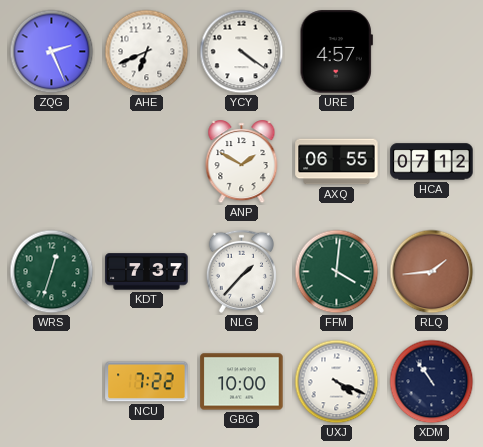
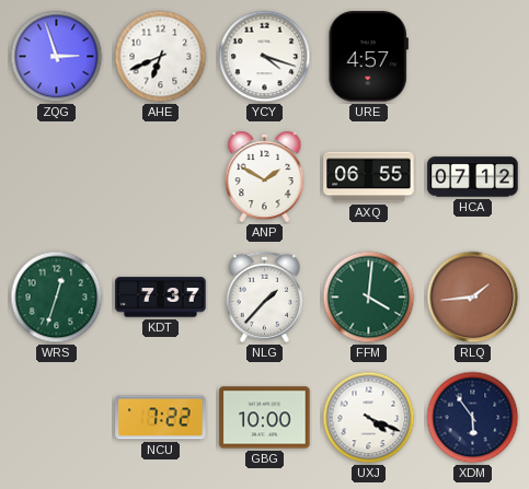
ZQG: 2:26 -> 2:57
YCY: 4:21 -> 4:18
XDM: 10:54 -> 5:54
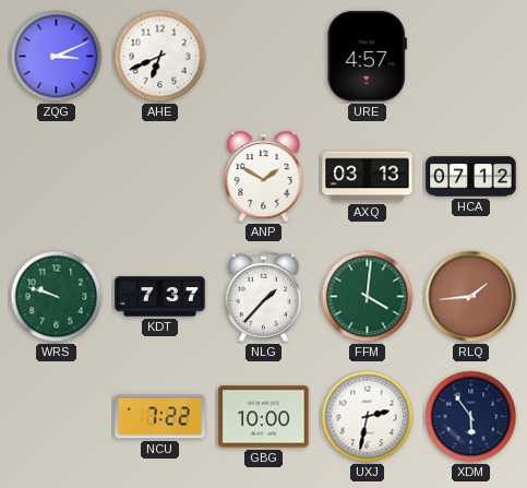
ZQG: 2:57 -> 3:11
YCY: 4:18 -> none
AXQ: 06:55 -> 03:13
WRS: 12:33 -> 9:48
UXJ: 4:19 -> 2:32
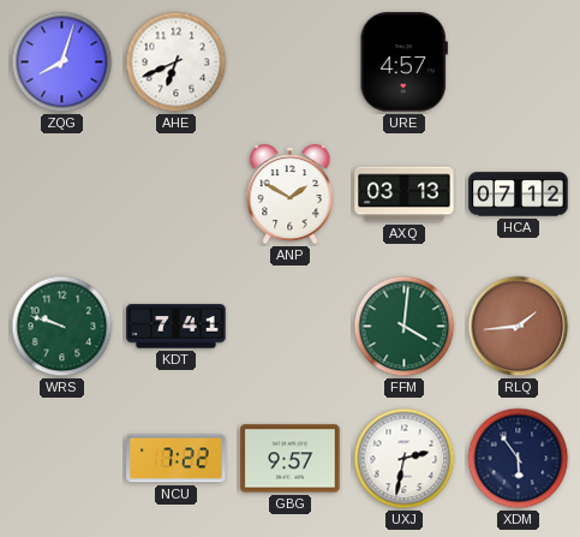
ZQG: 3:11 -> 8:03
KDT: 7:37 -> 7:41
NLG: 1:37 -> none
GBG: 10:00 -> 9:57
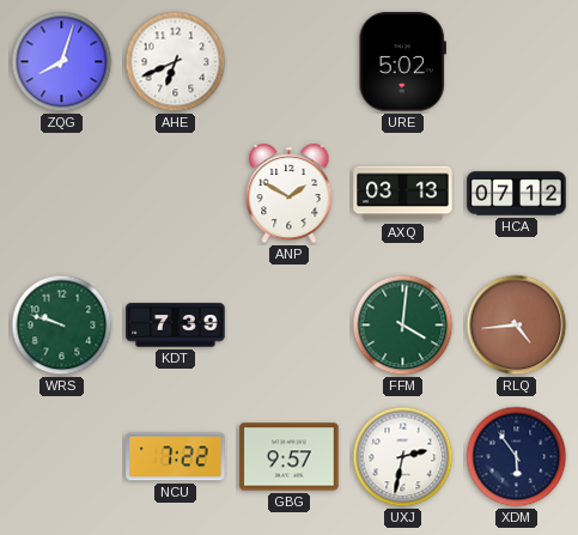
URE: 4:57 -> 5:02
KDT: 7:41 -> 7:39
RLQ: 1:44 -> 4:44
